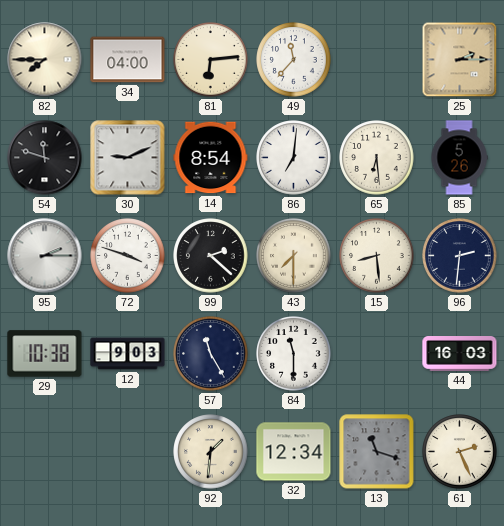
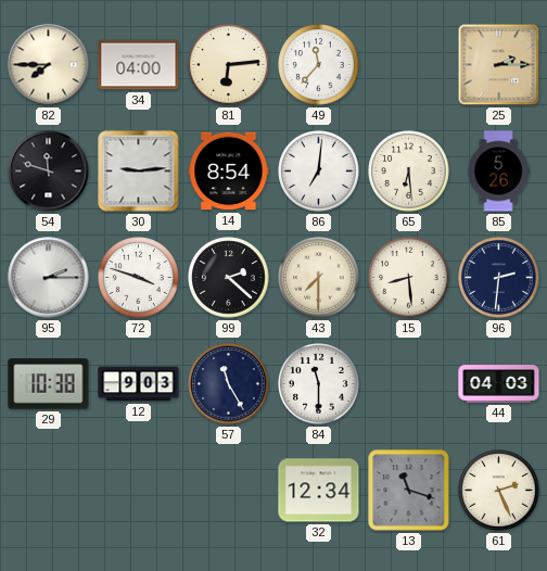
30: 9:11 -> 9:14
44: 16:03 -> 04:03
92: 1:31 -> none
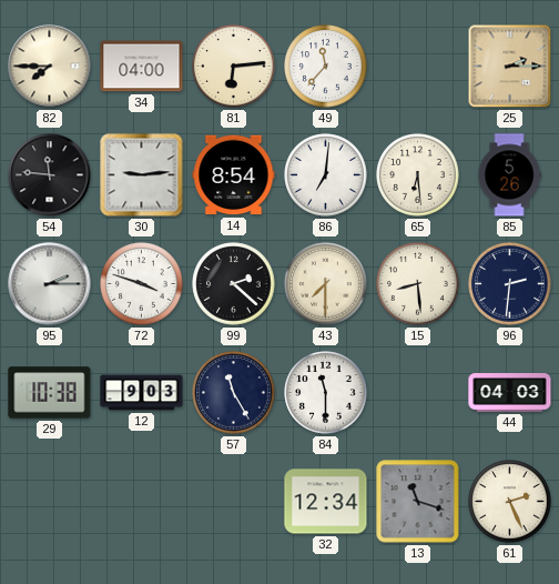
54: 11:48 -> 11:46
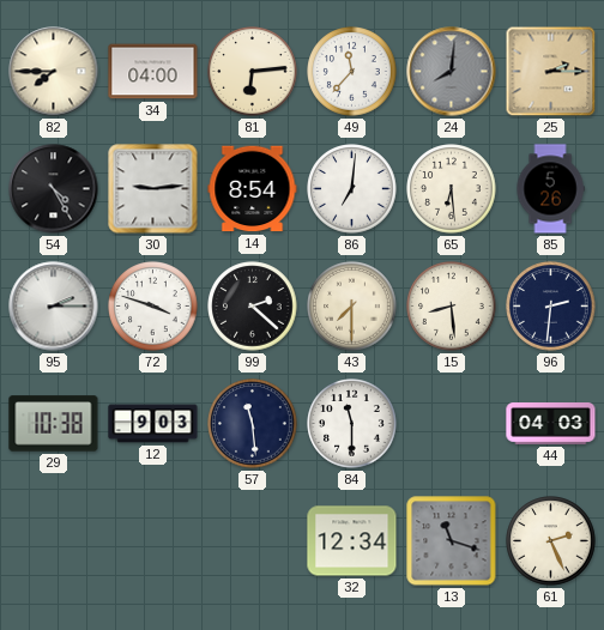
24: none -> 8:01
54: 11:46 -> 4:25
57: 11:25 -> 11:29
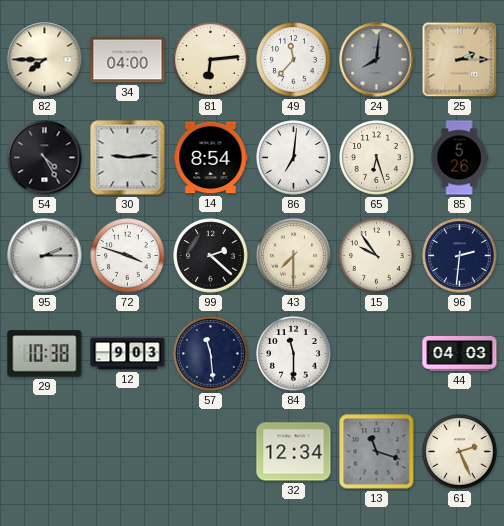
65: 6:29 -> 6:27
15: 8:29 -> 9:54
